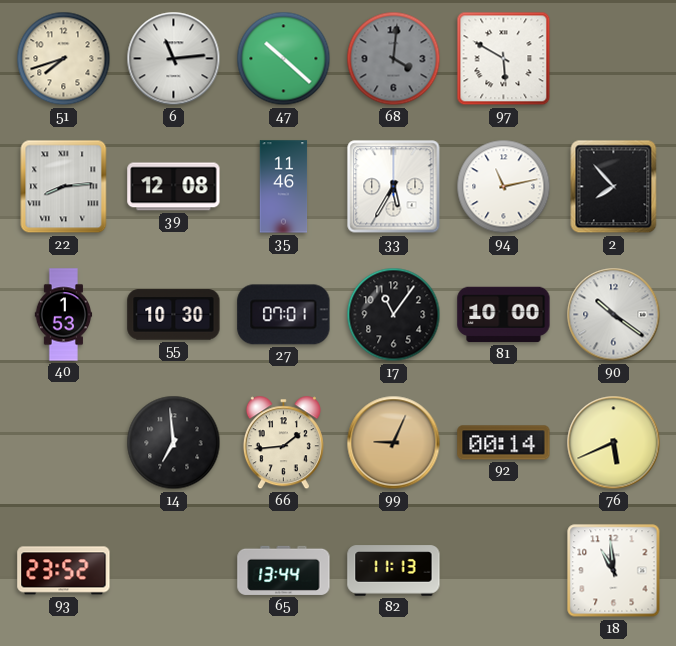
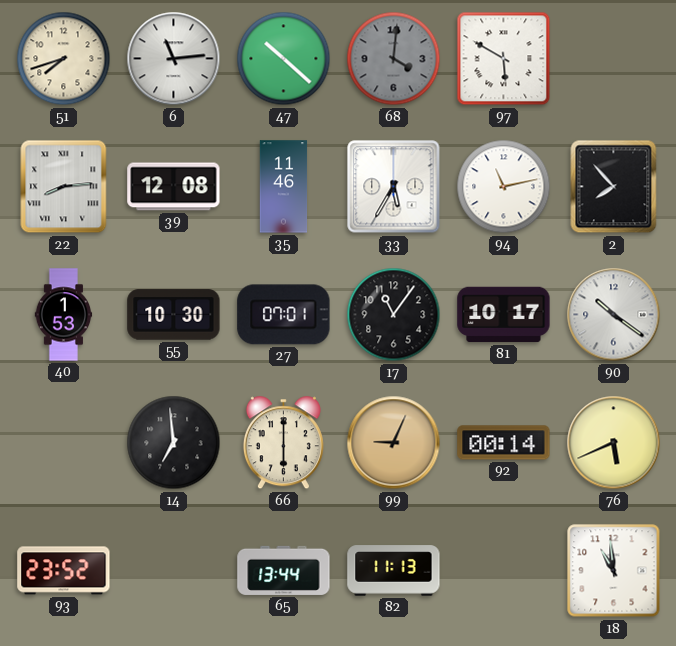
81: 10:00 -> 10:17
66: 1:44 -> 6:00
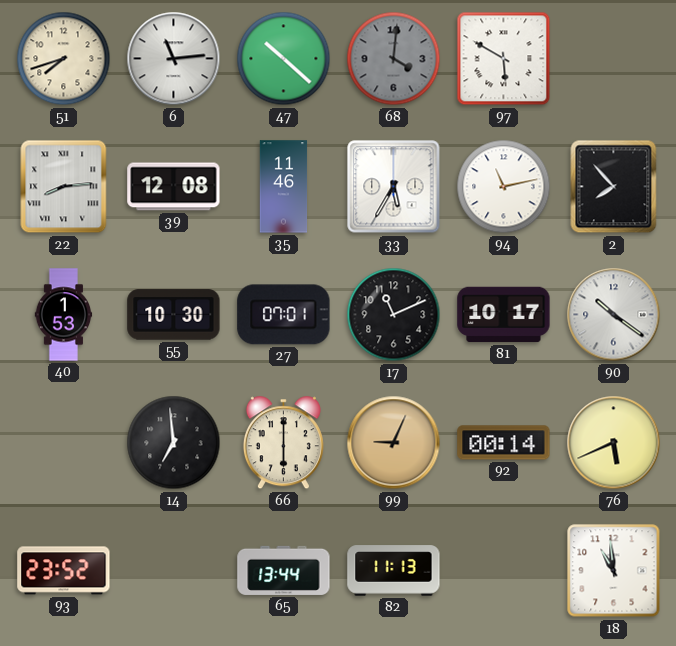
17: 11:06 -> 11:11
